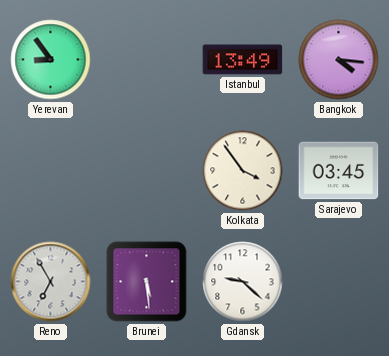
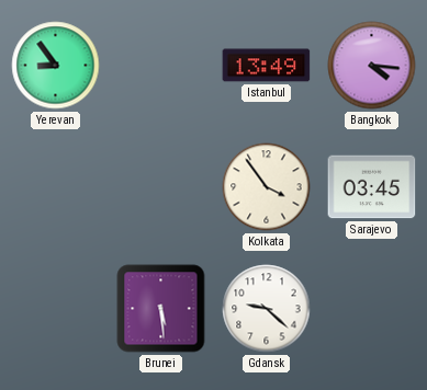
Reno: 6:55 -> none
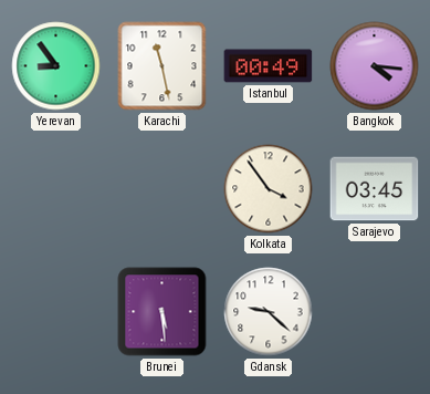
Karachi: none -> 11:28
Istanbul: 13:49 -> 00:49
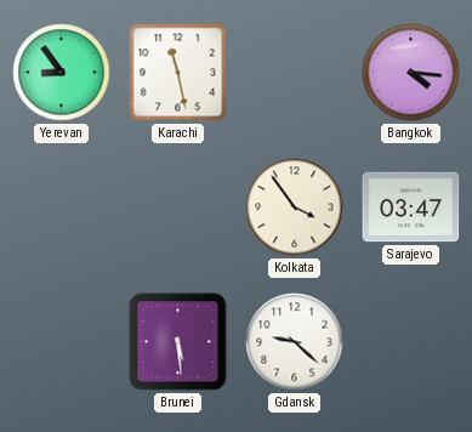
Istanbul: 00:49 -> none
Sarajevo: 03:45 -> 03:47
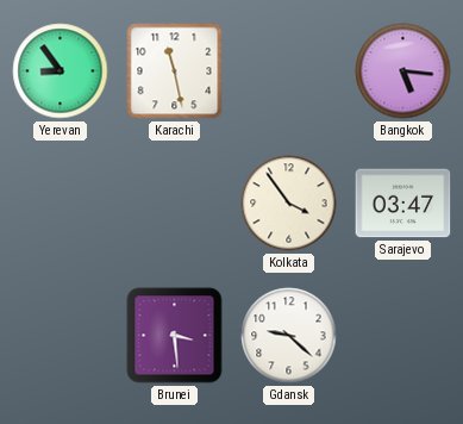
Bangkok: 4:16 -> 5:16
Brunei: 5:29 -> 3:29
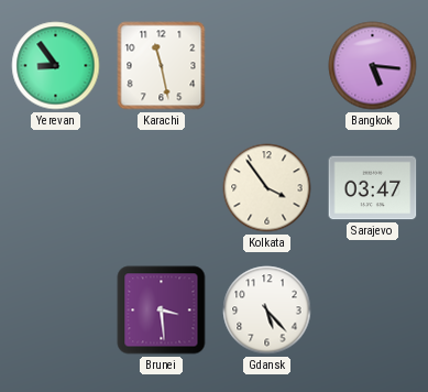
Gdansk: 9:22 -> 5:23
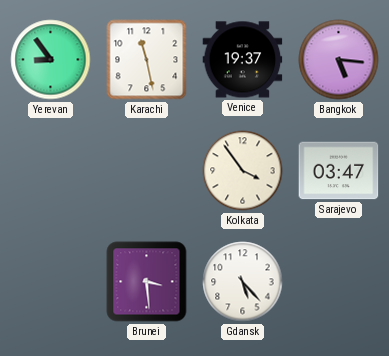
Venice: none -> 19:37
